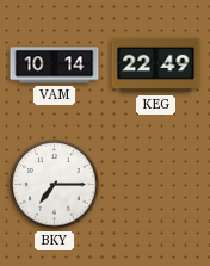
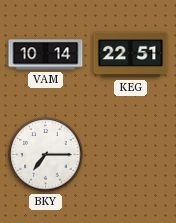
KEG: 22:49 -> 22:51
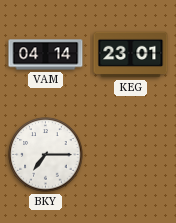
VAM: 10:14 -> 04:14
KEG: 22:51 -> 23:01
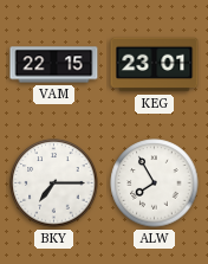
VAM: 04:14 -> 22:15
ALW: none -> 7:55
